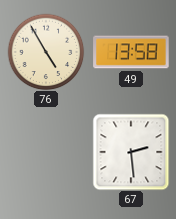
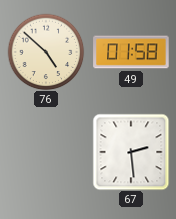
76: 4:55 -> 4:52
49: 13:58 -> 01:58
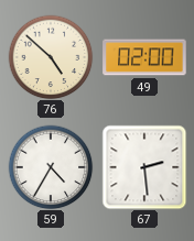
49: 01:58 -> 02:00
59: none -> 4:35
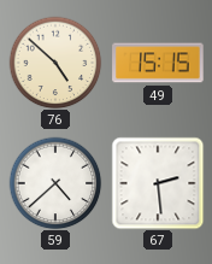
49: 02:00 -> 15:15
59: 4:35 -> 4:38
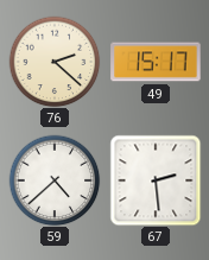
76: 4:52 -> 2:22
49: 15:15 -> 15:17
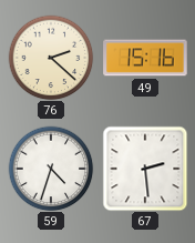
49: 15:17 -> 15:16
59: 4:38 -> 4:33
